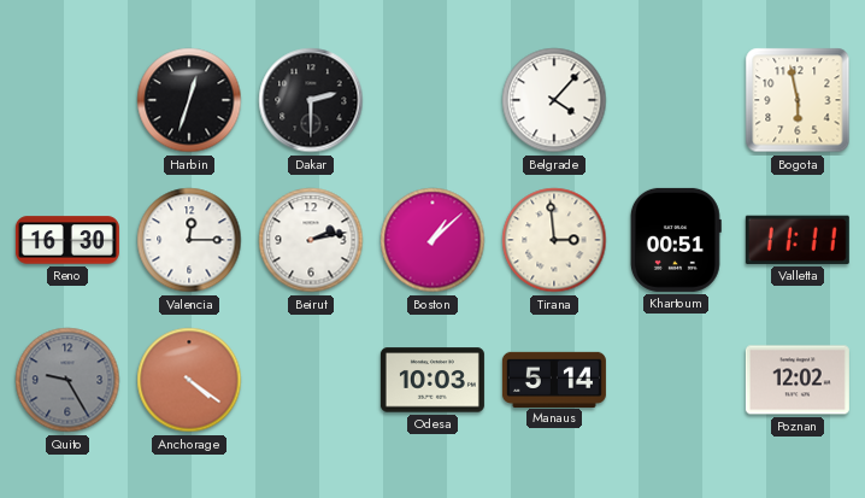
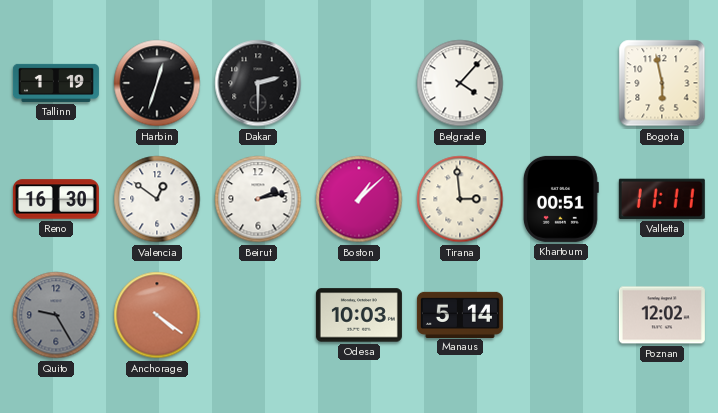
Tallinn: none -> 1:19
Valencia: 12:15 -> 12:51
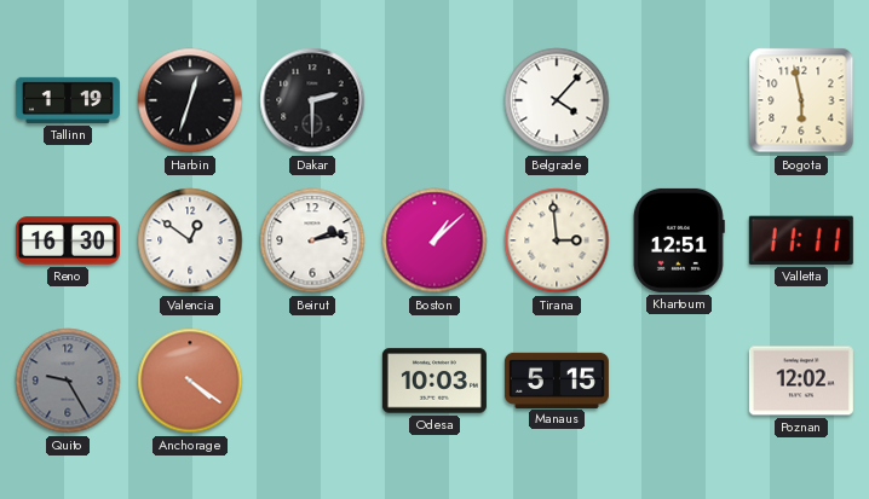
Khartoum: 00:51 -> 12:51
Manaus: 5:14 -> 5:15
